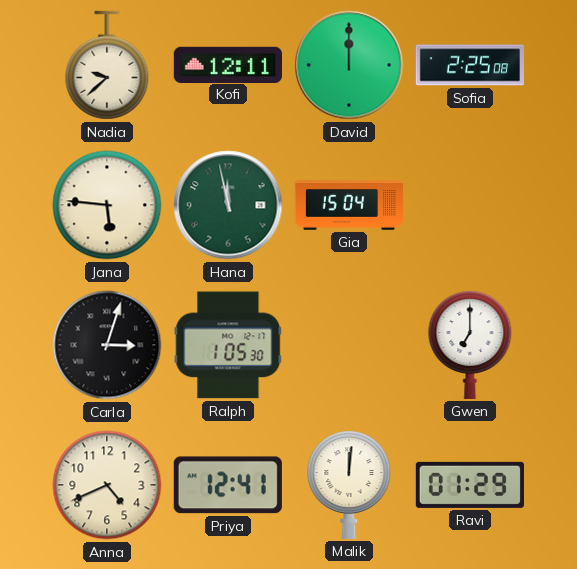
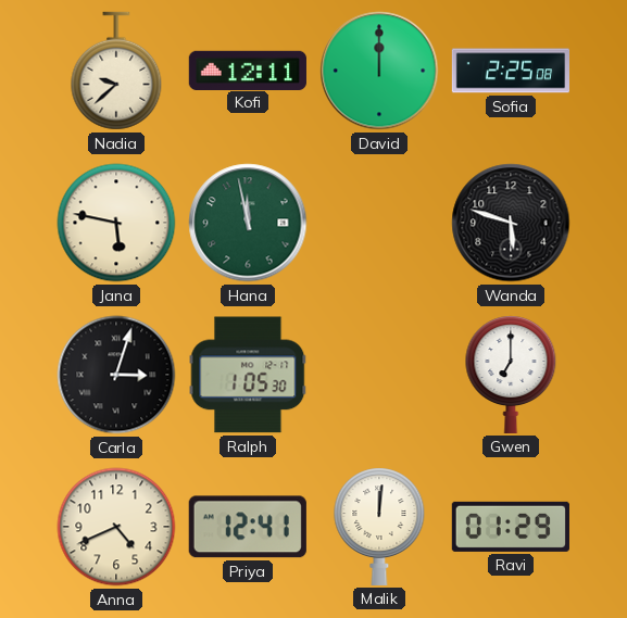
Jana: 5:46 -> 5:47
Gia: 15:04 -> none
Wanda: none -> 5:48
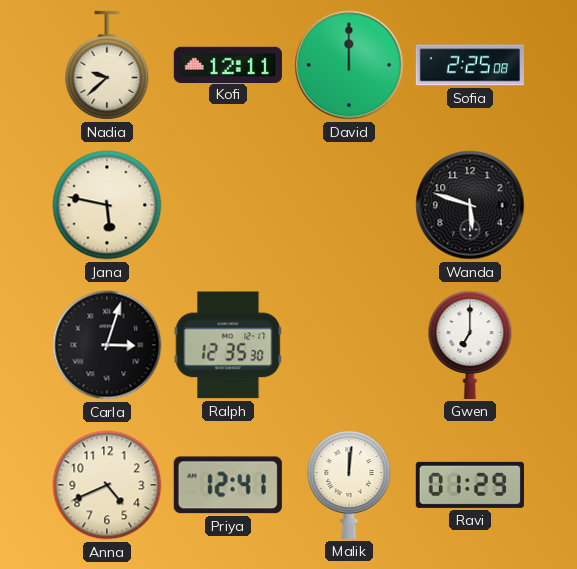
Hana: 11:58 -> none
Ralph: 1:05 -> 12:35
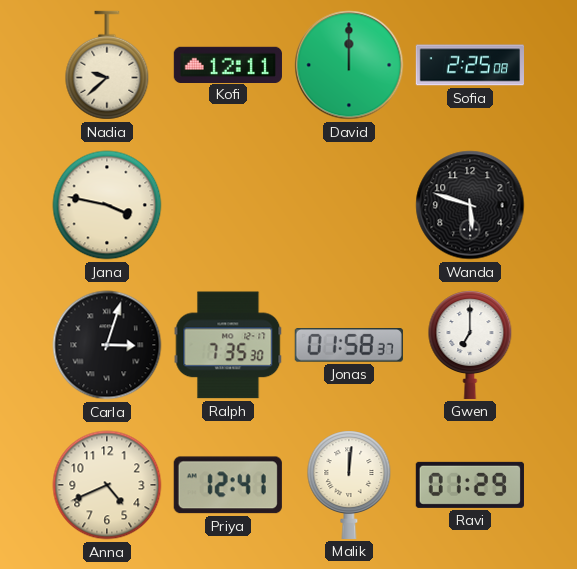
Jana: 5:47 -> 3:47
Ralph: 12:35 -> 7:35
Jonas: none -> 01:58
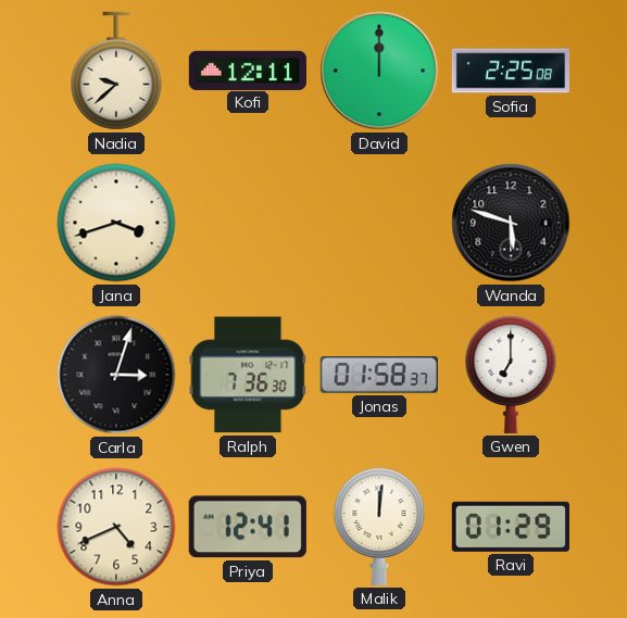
Jana: 3:47 -> 3:42
Ralph: 7:35 -> 7:36
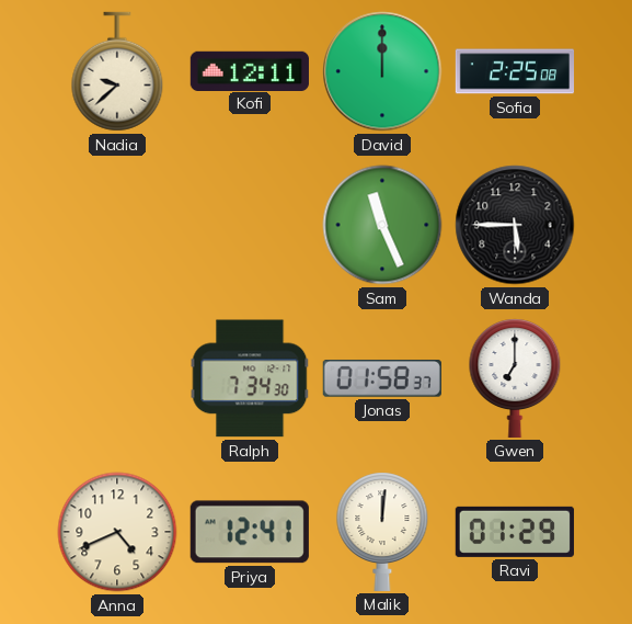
Jana: 3:42 -> none
Sam: none -> 11:26
Wanda: 5:48 -> 5:45
Carla: 3:03 -> none
Ralph: 7:36 -> 7:34
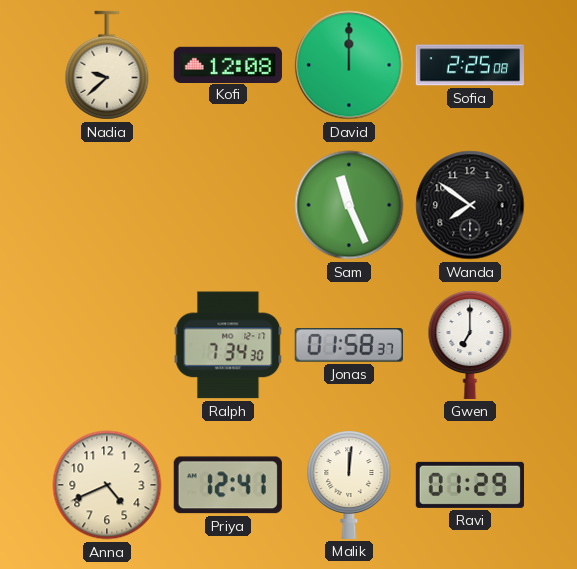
Kofi: 12:11 -> 12:08
Wanda: 5:45 -> 7:51
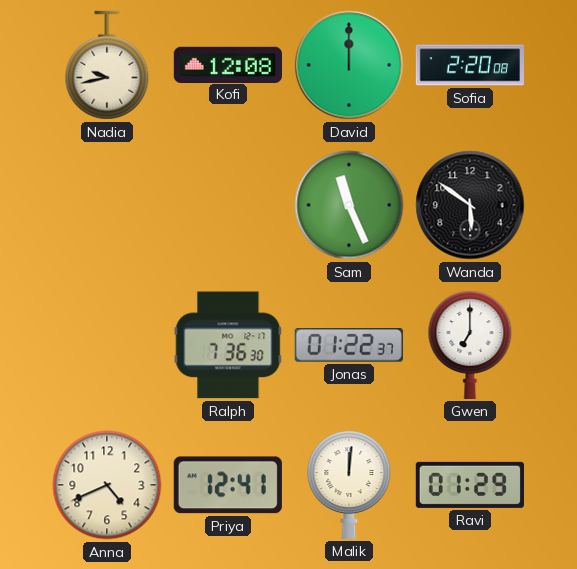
Nadia: 9:38 -> 9:43
Sofia: 2:25 -> 2:20
Wanda: 7:51 -> 5:51
Ralph: 7:34 -> 7:36
Jonas: 01:58 -> 01:22
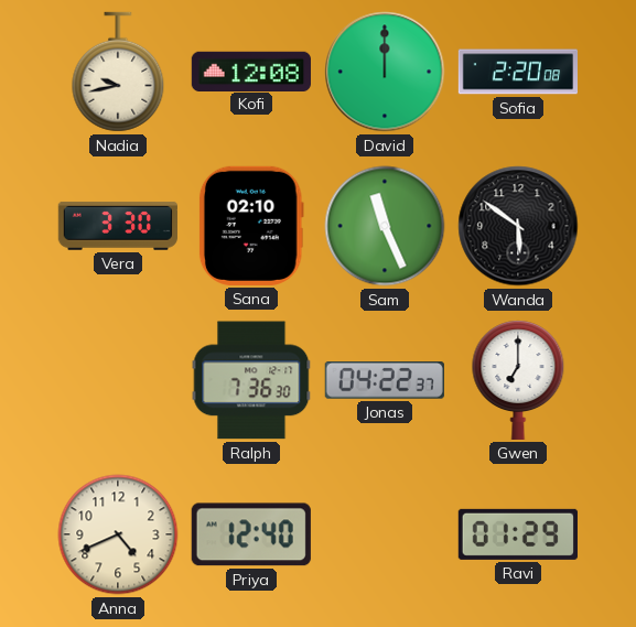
Vera: none -> 3:30
Sana: none -> 02:10
Jonas: 01:22 -> 04:22
Priya: 12:41 -> 12:40
Malik: 12:01 -> none
